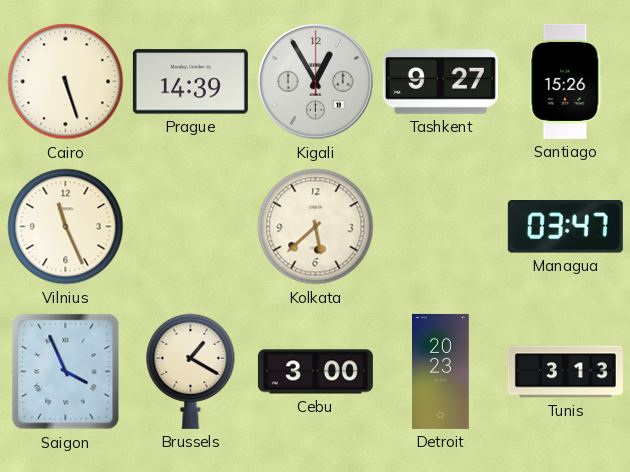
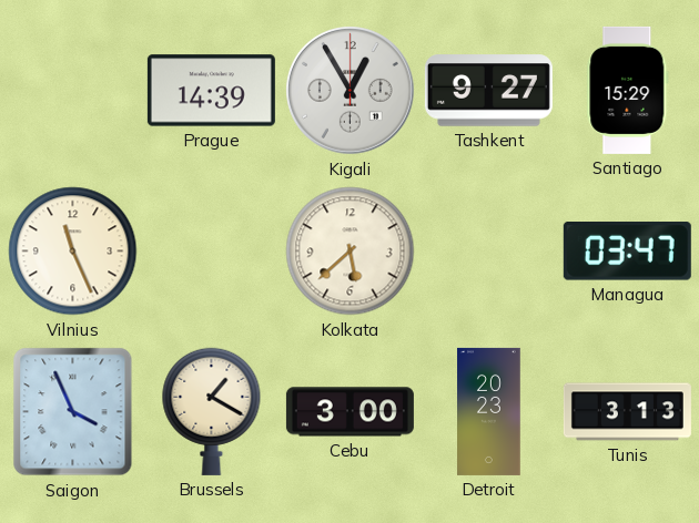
Cairo: 5:27 -> none
Santiago: 15:26 -> 15:29
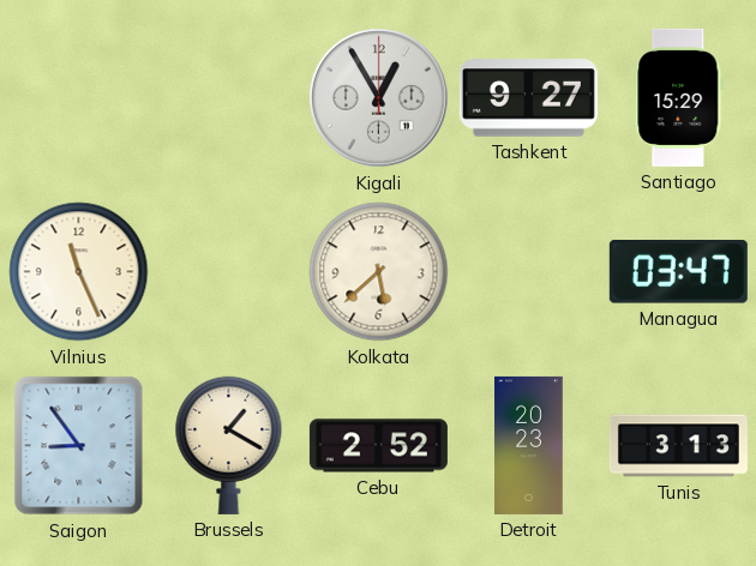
Prague: 14:39 -> none
Saigon: 3:56 -> 8:54
Cebu: 3:00 -> 2:52
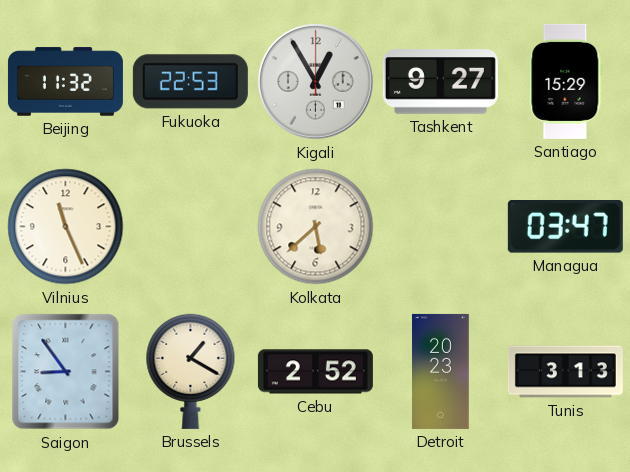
Beijing: none -> 11:32
Fukuoka: none -> 22:53
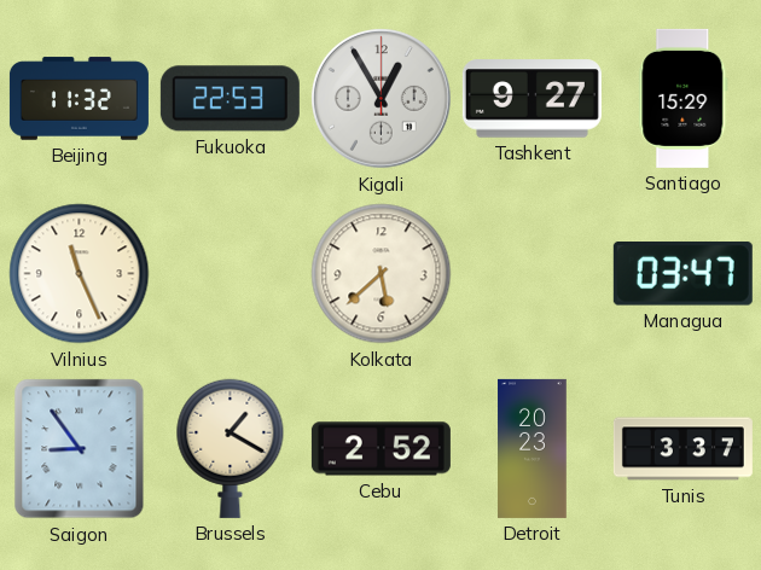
Tunis: 3:13 -> 3:37
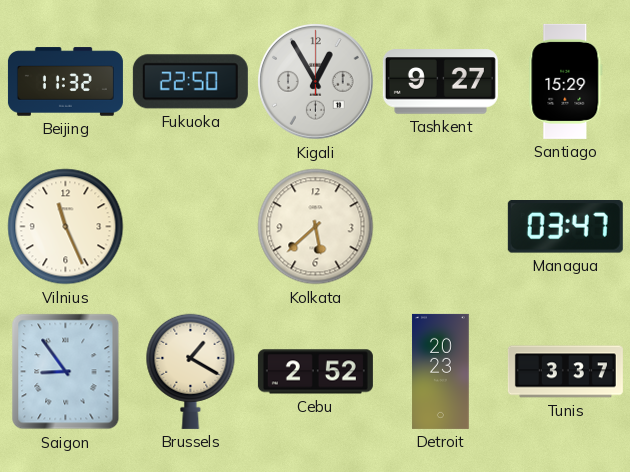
Fukuoka: 22:53 -> 22:50
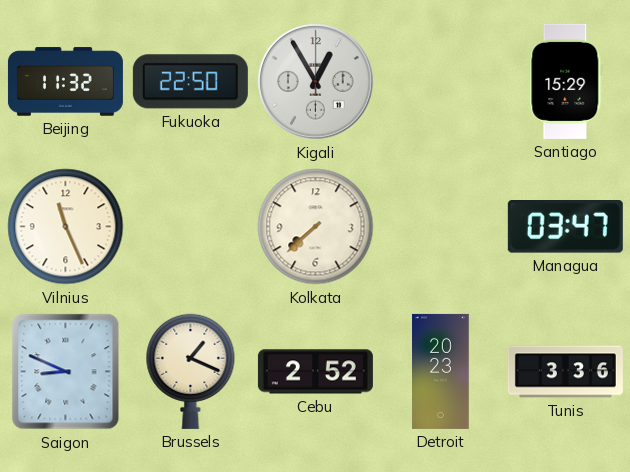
Tashkent: 9:27 -> none
Kolkata: 5:38 -> 7:38
Saigon: 8:54 -> 8:49
Brussels: 1:20 -> 1:19
Tunis: 3:37 -> 3:36
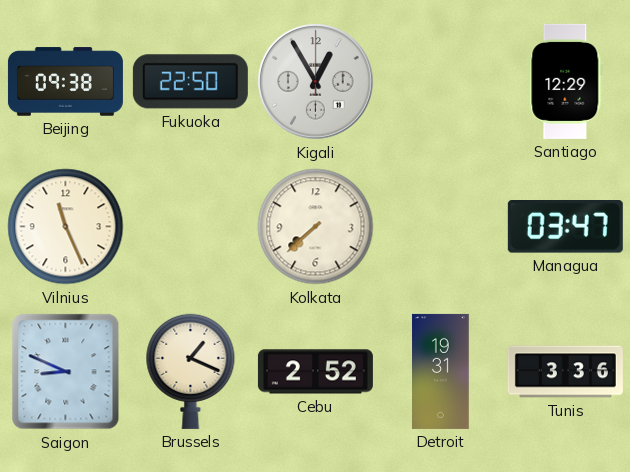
Beijing: 11:32 -> 09:38
Santiago: 15:29 -> 12:29
Detroit: 20:23 -> 19:31
